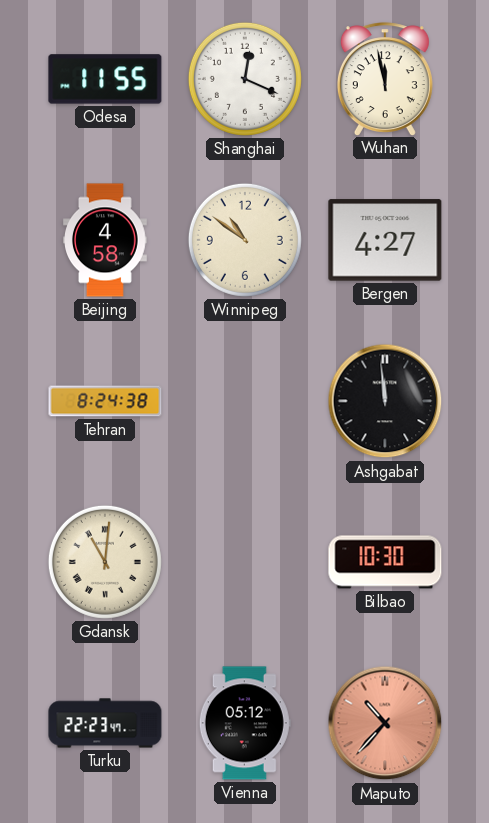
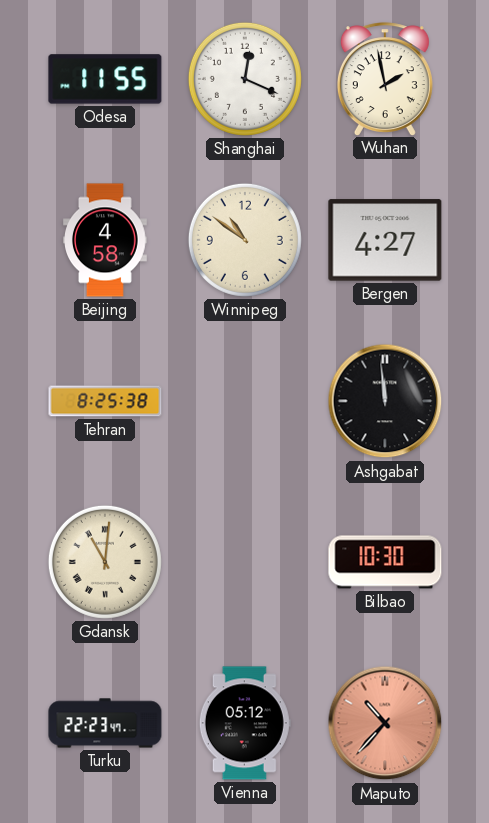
Wuhan: 11:58 -> 1:58
Tehran: 8:24 -> 8:25
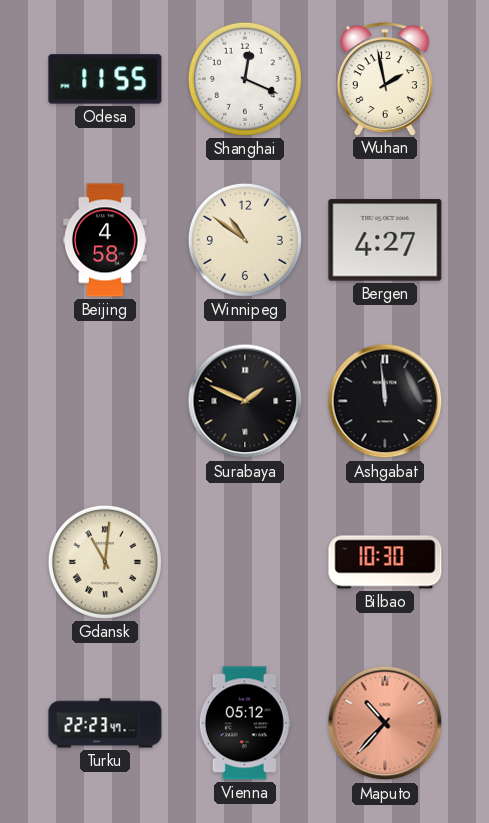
Tehran: 8:25 -> none
Surabaya: none -> 1:49
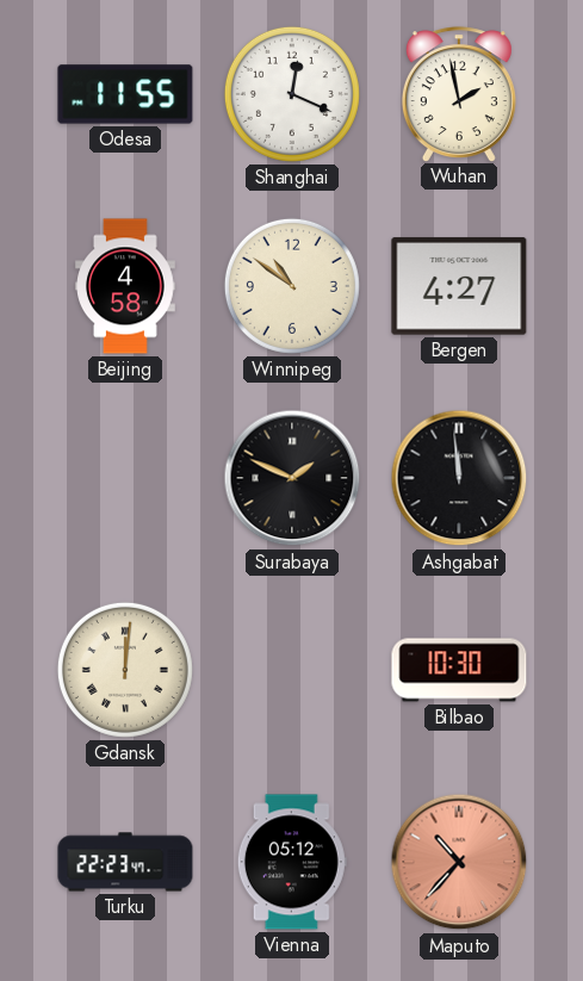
Gdansk: 11:01 -> 12:01
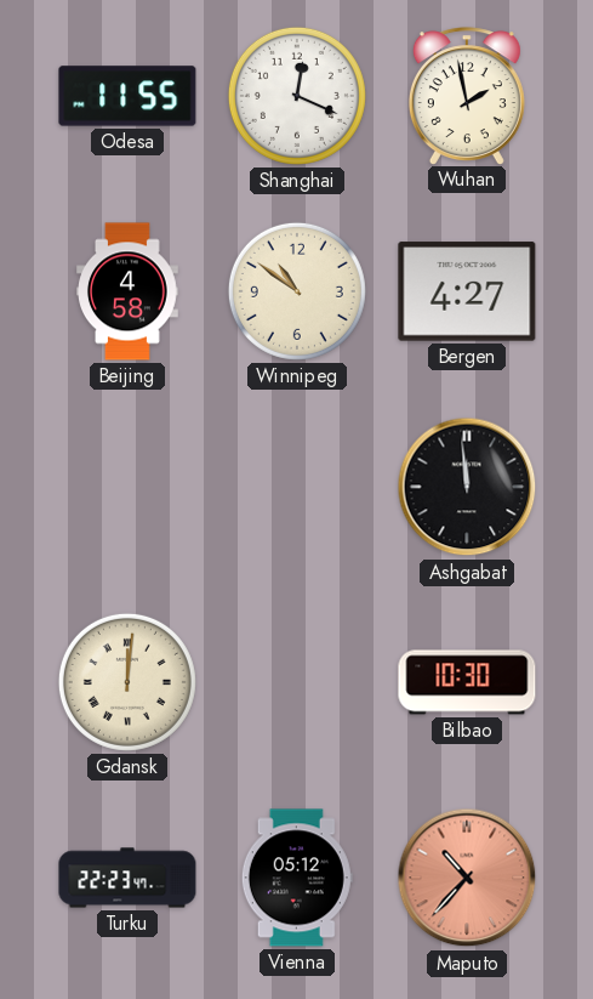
Surabaya: 1:49 -> none
